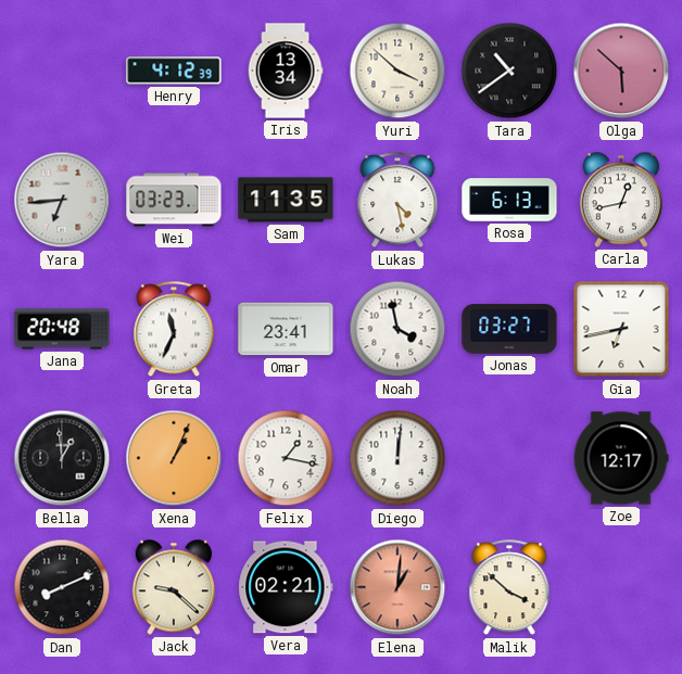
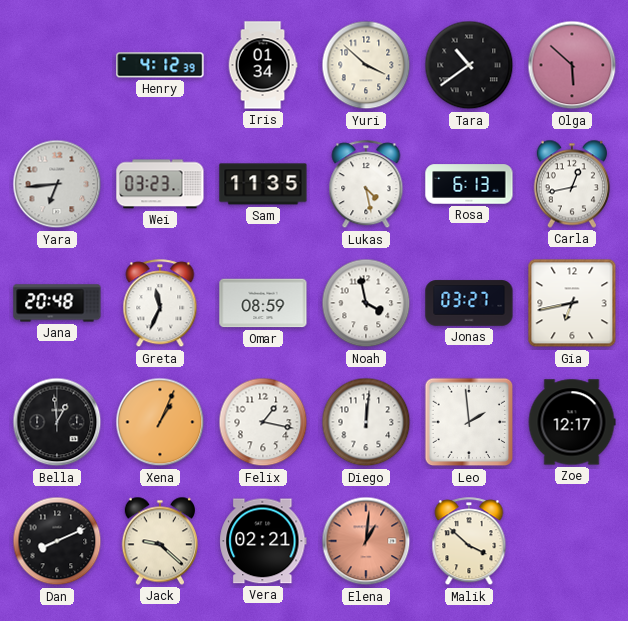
Iris: 13:34 -> 01:34
Omar: 23:41 -> 08:59
Leo: none -> 1:59
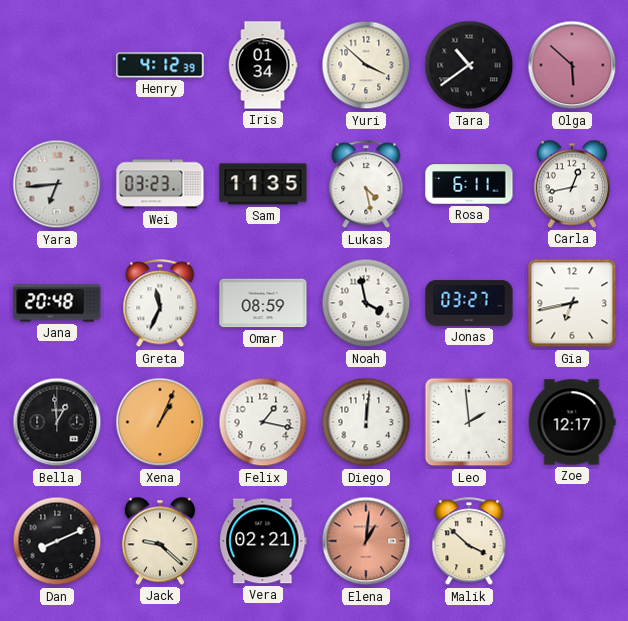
Rosa: 6:13 -> 6:11
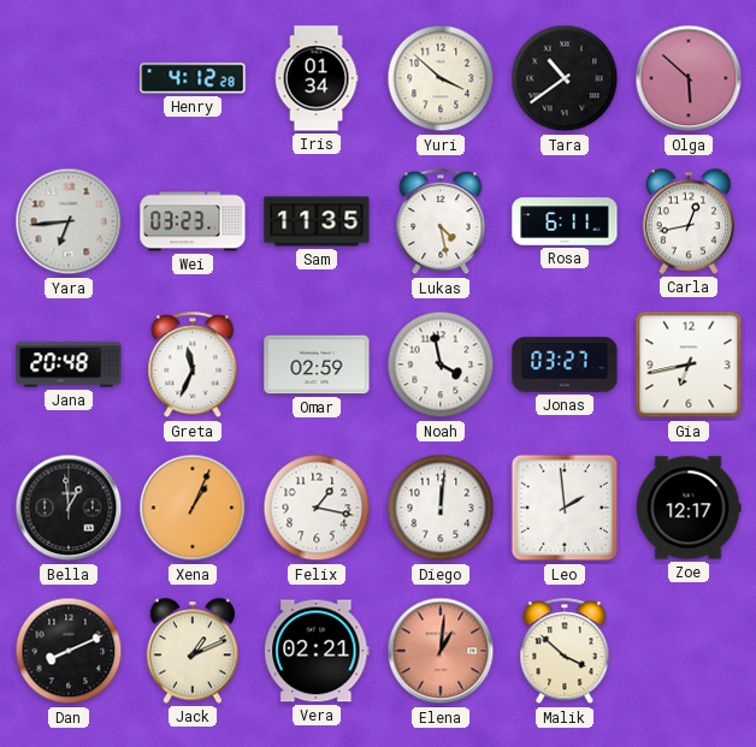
Henry: 4:12:39 -> 4:12:28
Omar: 08:59 -> 02:59
Jack: 9:22 -> 1:11
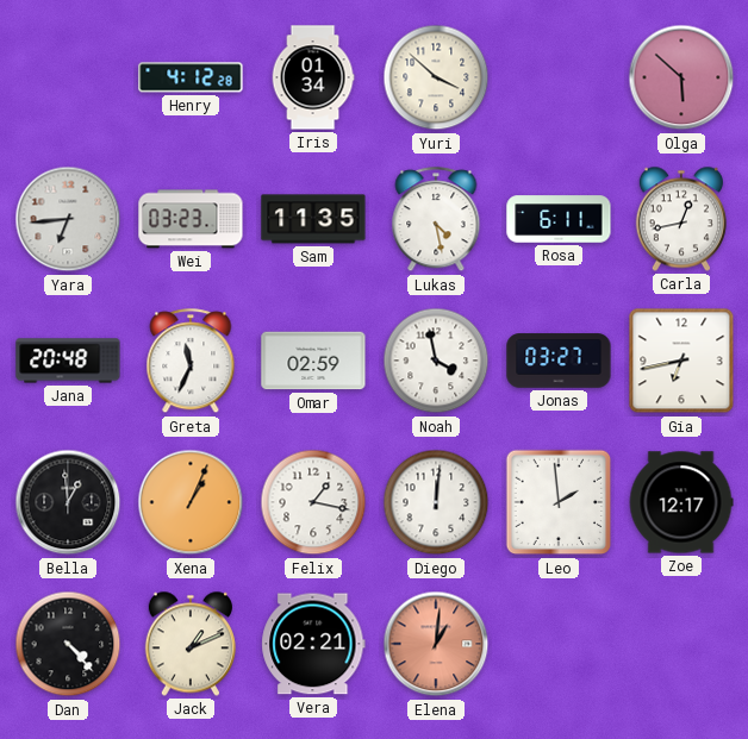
Tara: 10:39 -> none
Dan: 8:11 -> 4:23
Malik: 3:52 -> none
